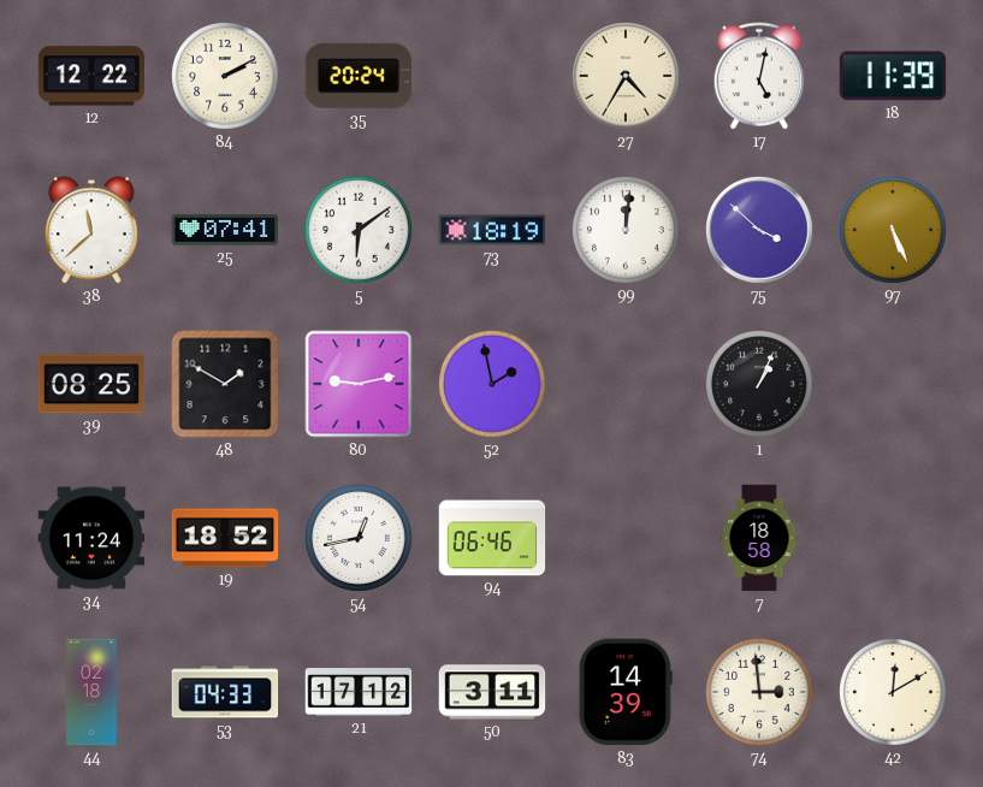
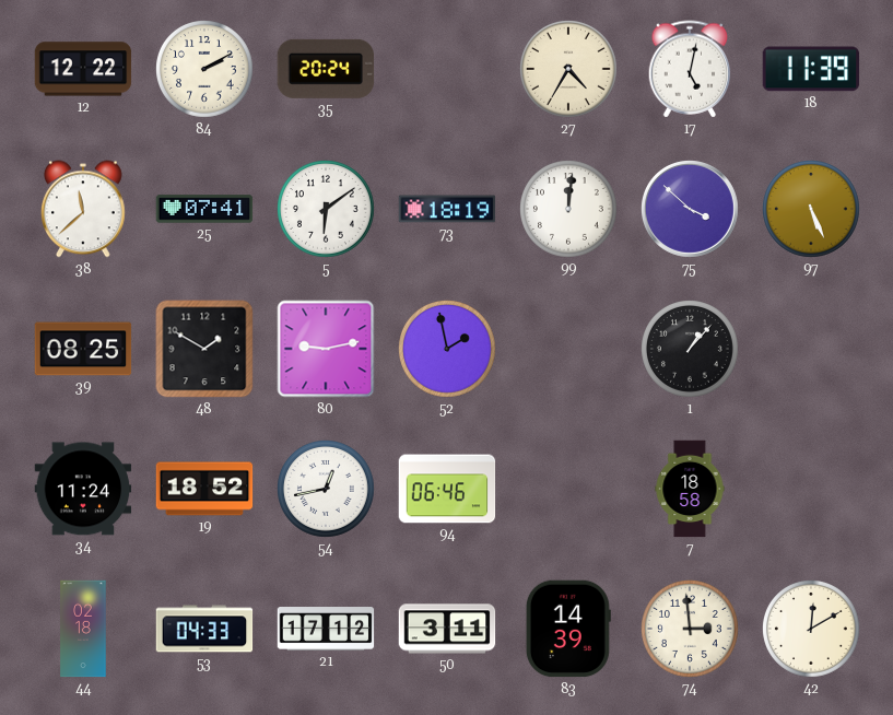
1: 1:04 -> 1:07
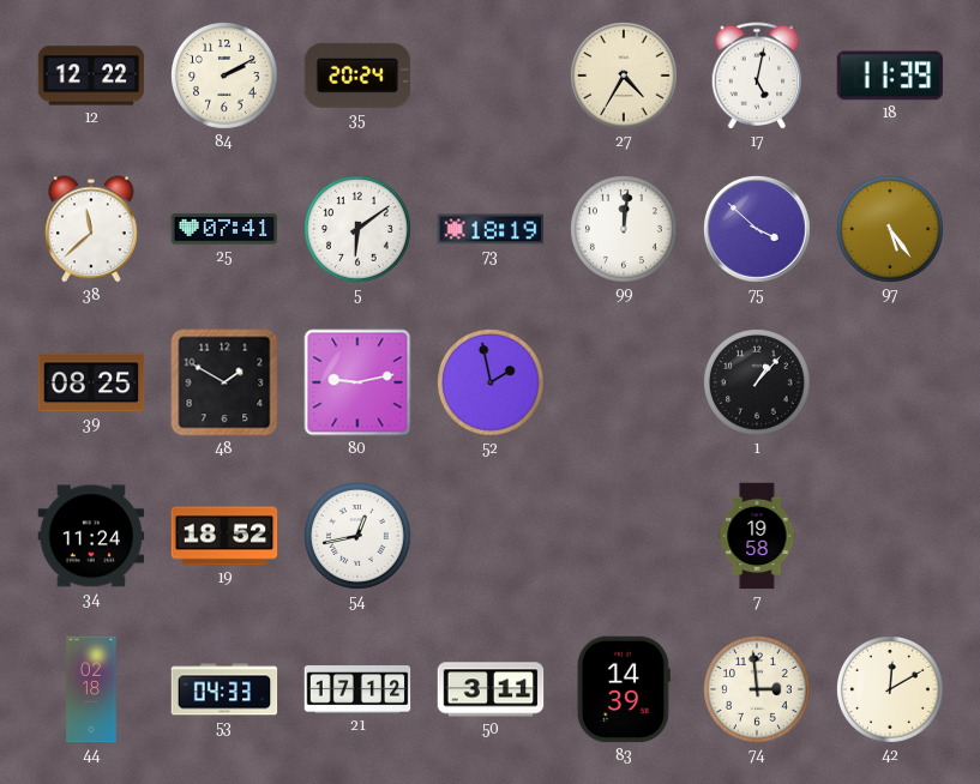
97: 5:26 -> 5:24
94: 06:46 -> none
7: 18:58 -> 19:58
